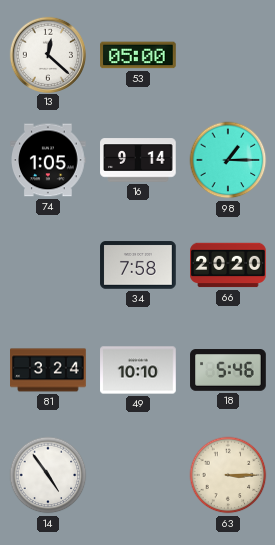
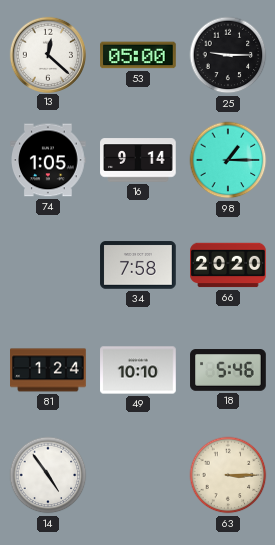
25: none -> 9:15
81: 3:24 -> 1:24
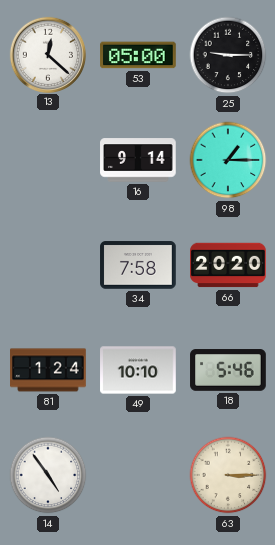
74: 1:05 -> none
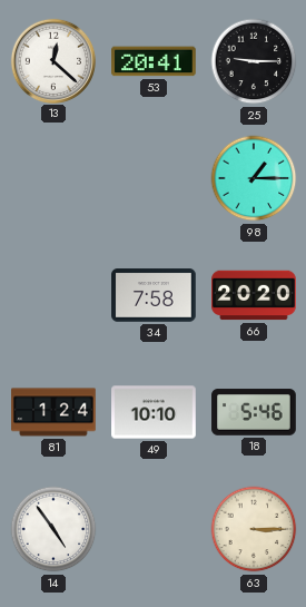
53: 05:00 -> 20:41
16: 9:14 -> none
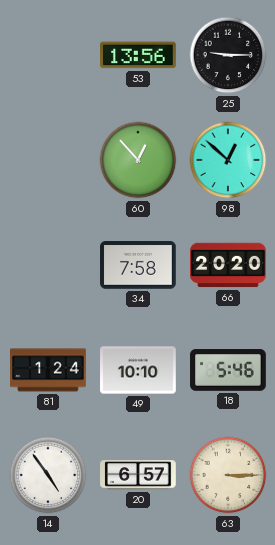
13: 12:22 -> none
53: 20:41 -> 13:56
60: none -> 12:53
98: 1:15 -> 12:52
20: none -> 6:57
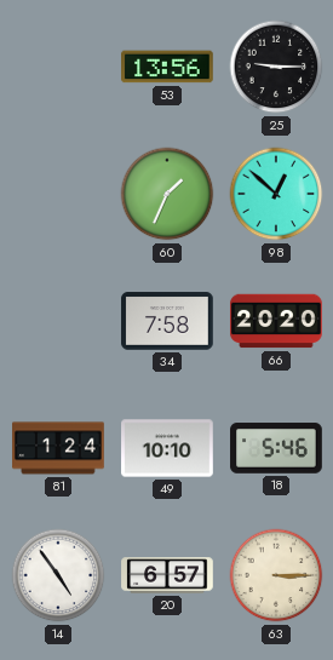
60: 12:53 -> 1:34
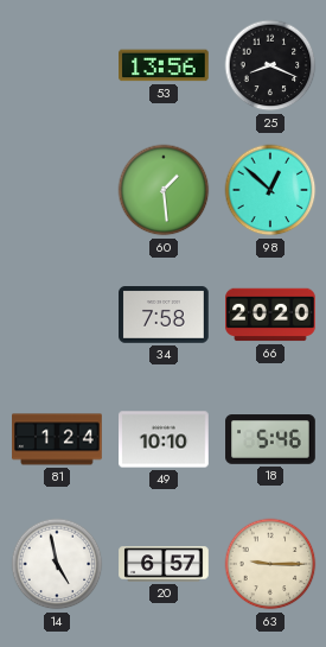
25: 9:15 -> 8:19
60: 1:34 -> 1:29
14: 4:54 -> 4:58
63: 3:15 -> 9:15
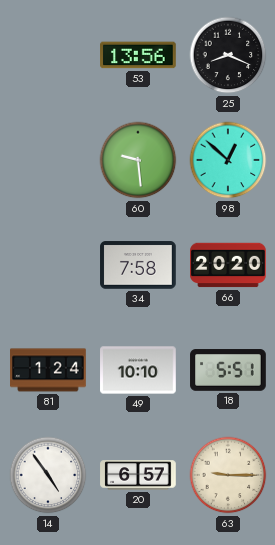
60: 1:29 -> 9:29
18: 5:46 -> 5:51
14: 4:58 -> 4:54
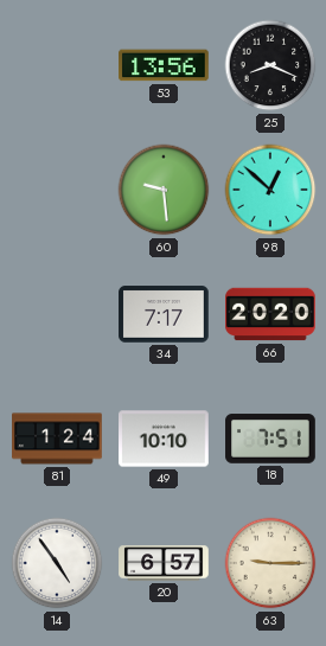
34: 7:58 -> 7:17
18: 5:51 -> 7:51
